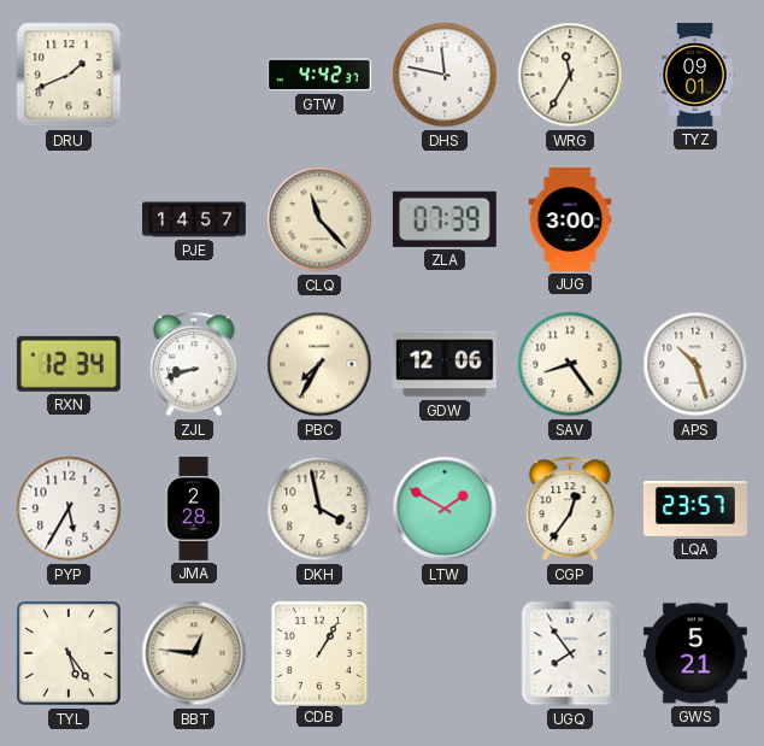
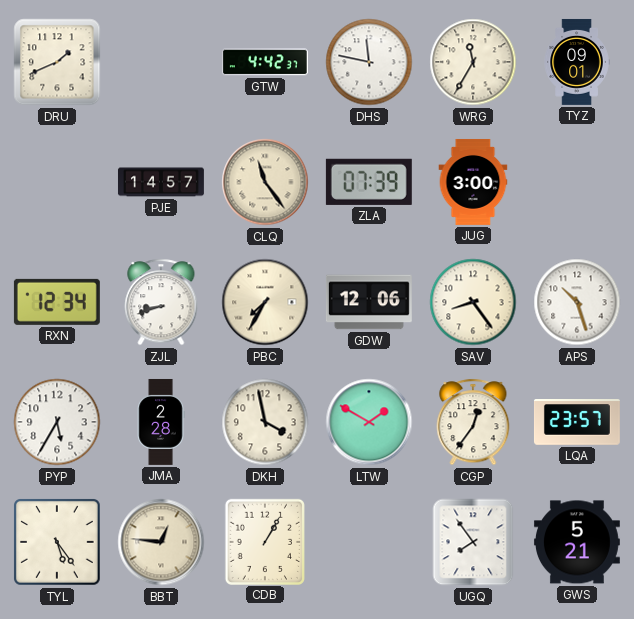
CLQ: 11:23 -> 11:24
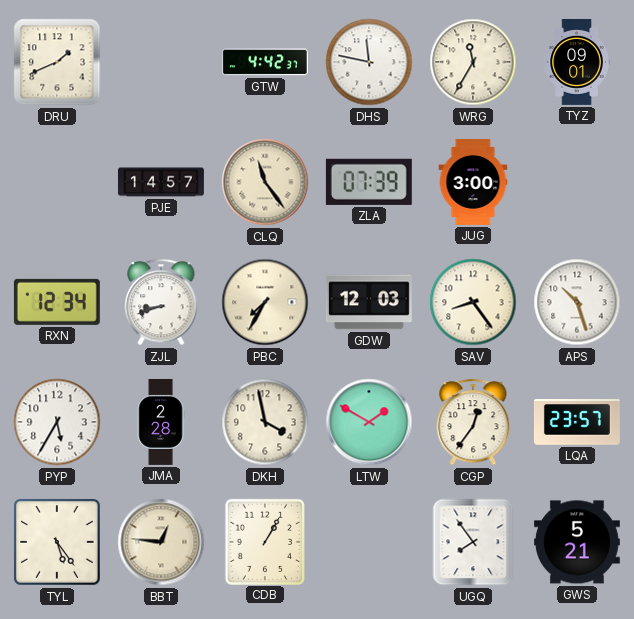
GDW: 12:06 -> 12:03
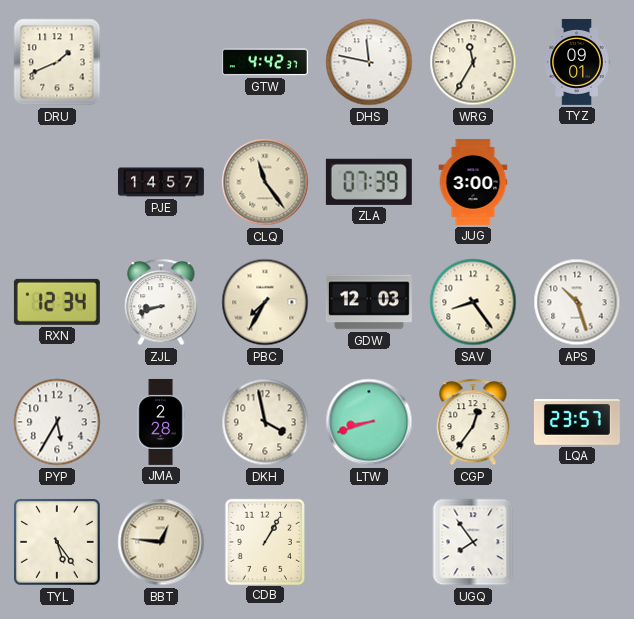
LTW: 1:50 -> 8:42
GWS: 5:21 -> none
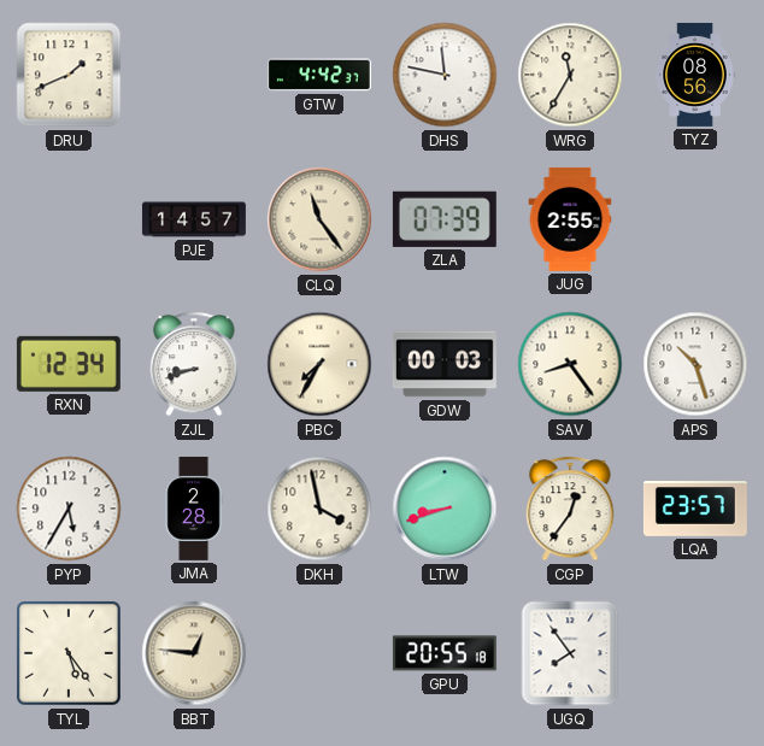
TYZ: 09:01 -> 08:56
JUG: 3:00 -> 2:55
GDW: 12:03 -> 00:03
CDB: 1:05 -> none
GPU: none -> 20:55
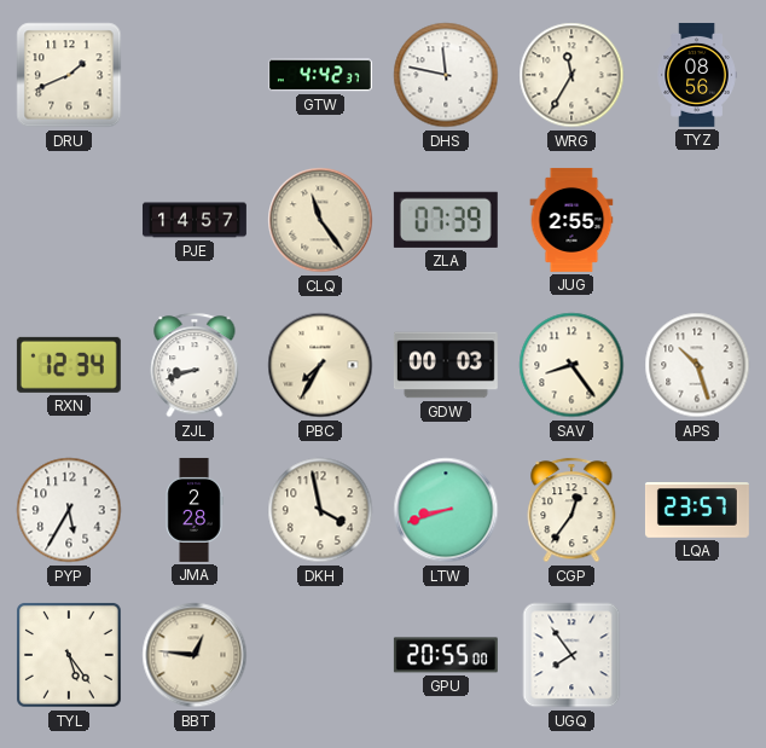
GPU: 20:55:18 -> 20:55:00
